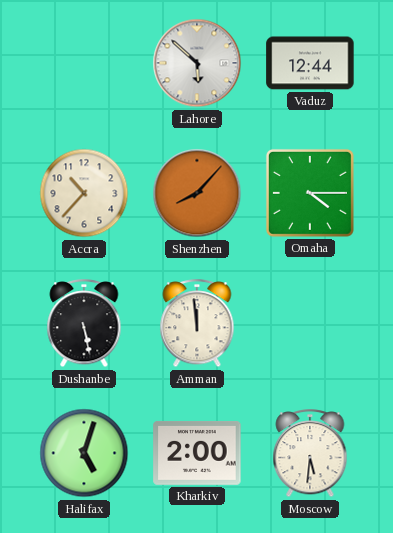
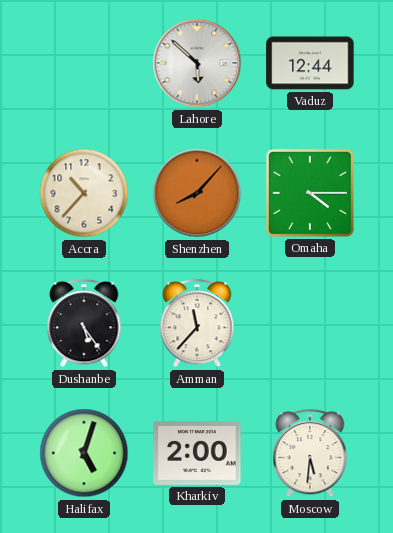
Dushanbe: 5:28 -> 5:24
Amman: 11:59 -> 11:37
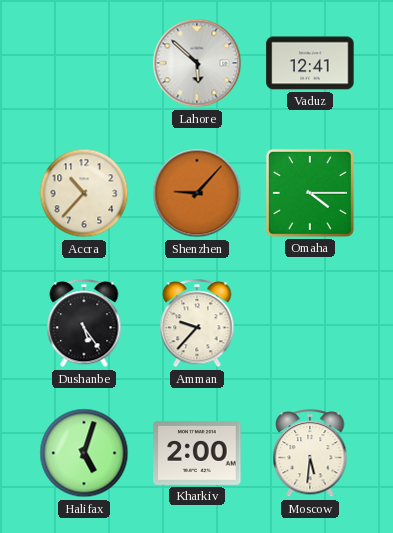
Vaduz: 12:44 -> 12:41
Shenzhen: 8:07 -> 9:07
Amman: 11:37 -> 9:37
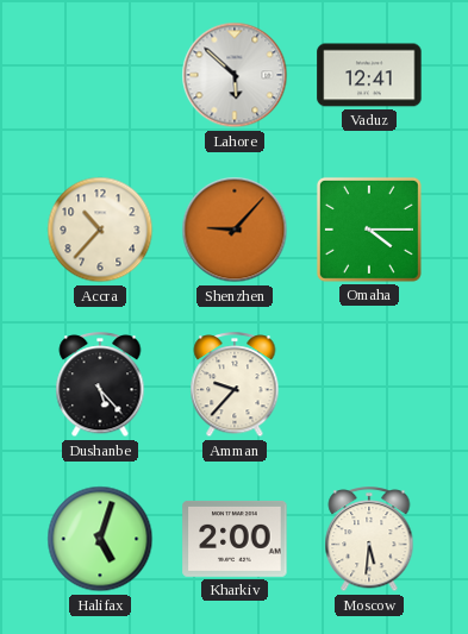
Dushanbe: 5:24 -> 5:23
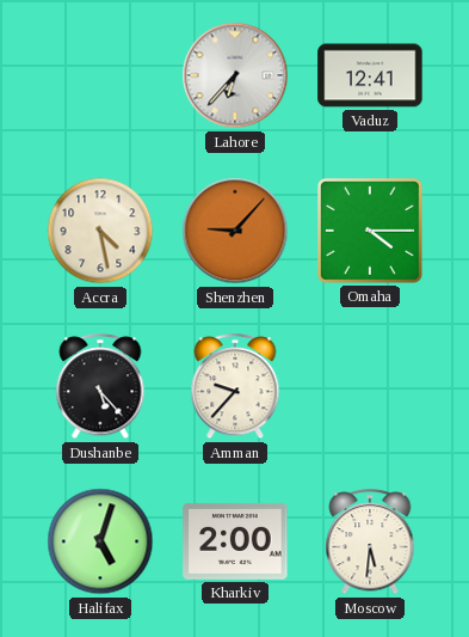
Lahore: 5:52 -> 6:37
Accra: 10:37 -> 4:28
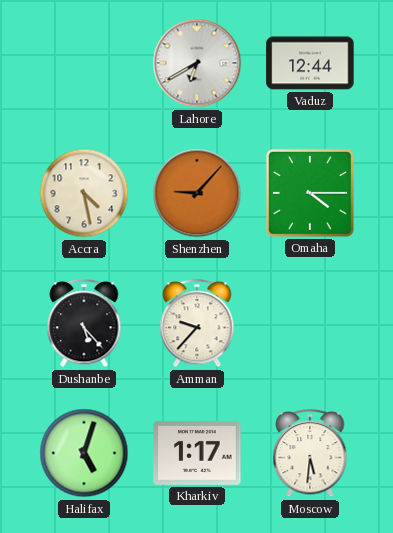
Lahore: 6:37 -> 6:40
Vaduz: 12:41 -> 12:44
Kharkiv: 2:00 -> 1:17
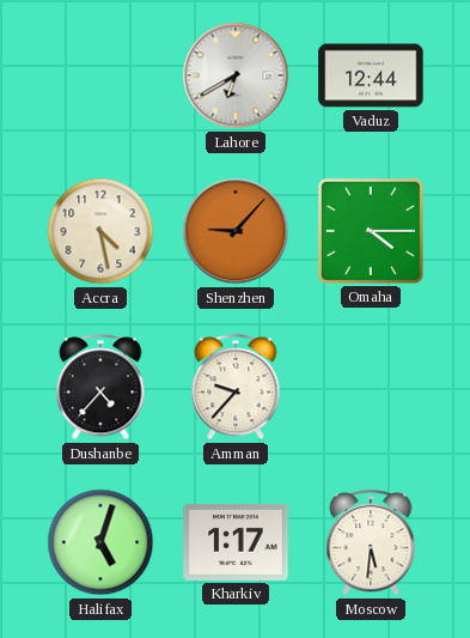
Dushanbe: 5:23 -> 4:37
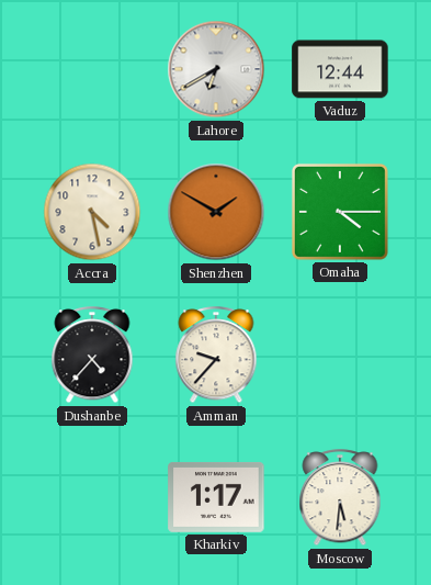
Shenzhen: 9:07 -> 1:50
Halifax: 5:03 -> none
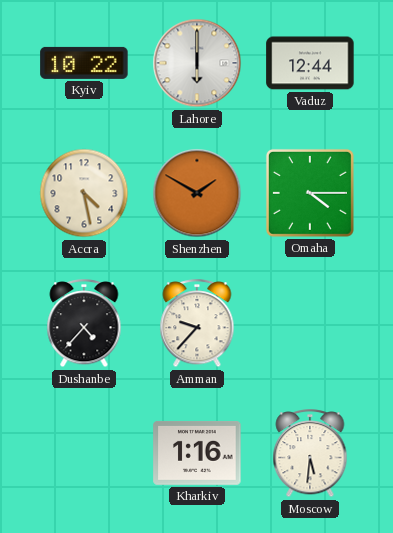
Kyiv: none -> 10:22
Lahore: 6:40 -> 6:00
Kharkiv: 1:17 -> 1:16
